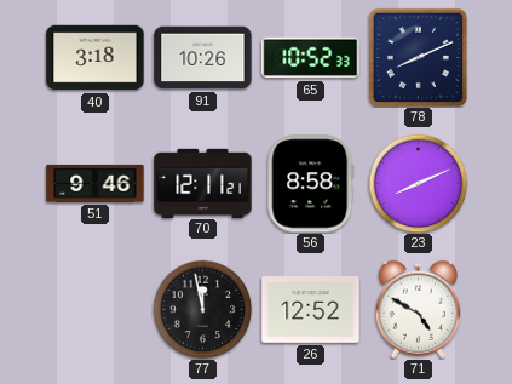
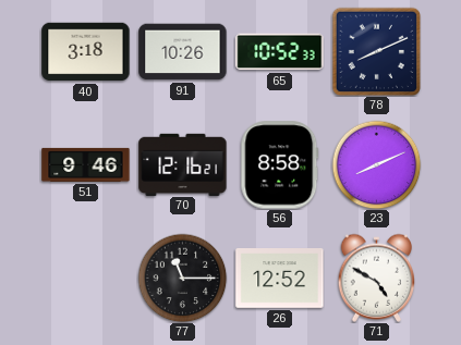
70: 12:11 -> 12:16
77: 11:58 -> 11:15
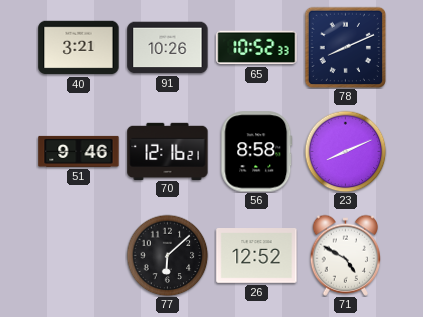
40: 3:18 -> 3:21
77: 11:15 -> 6:08
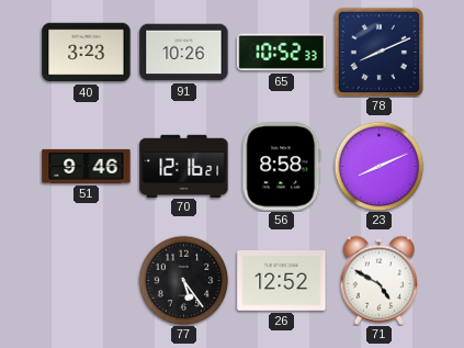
40: 3:21 -> 3:23
77: 6:08 -> 5:24
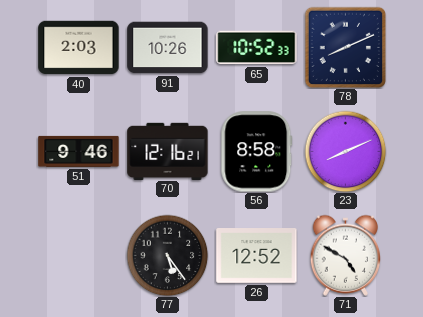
40: 3:23 -> 2:03
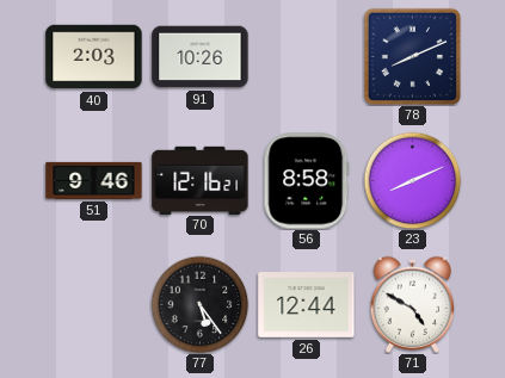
65: 10:52 -> none
26: 12:52 -> 12:44
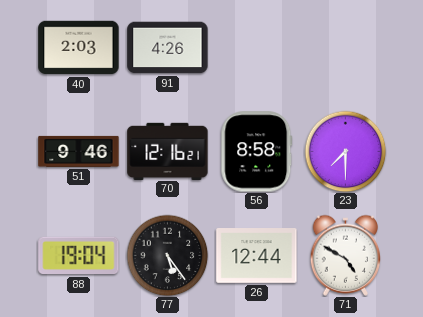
91: 10:26 -> 4:26
78: 8:11 -> none
23: 8:11 -> 7:30
88: none -> 19:04
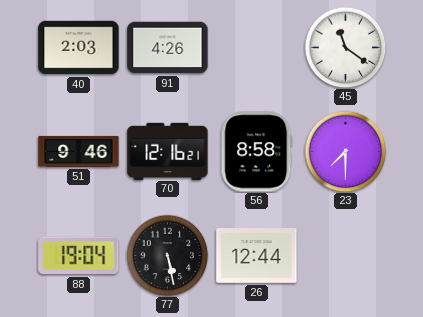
45: none -> 11:21
77: 5:24 -> 5:28
71: 4:50 -> none
